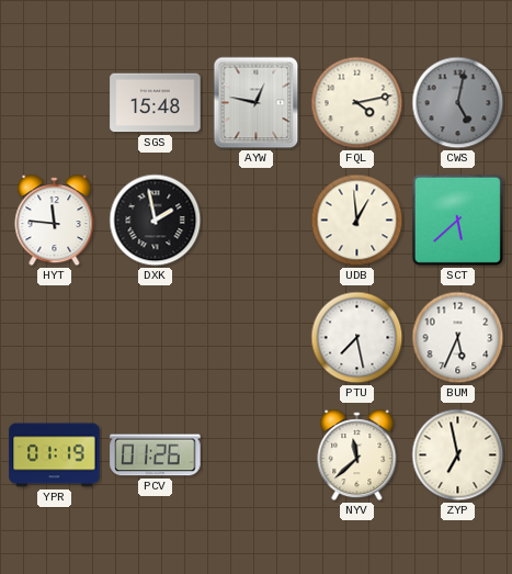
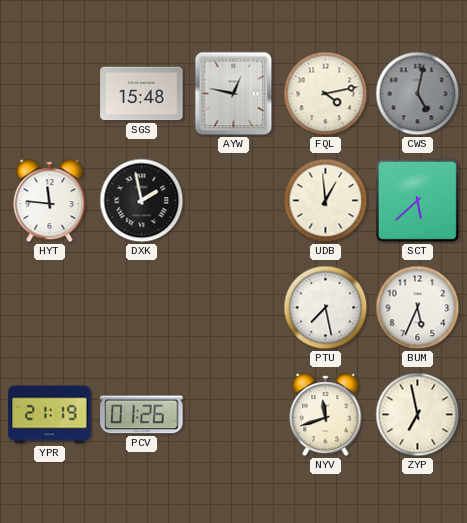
YPR: 01:19 -> 21:19
NYV: 11:38 -> 11:42
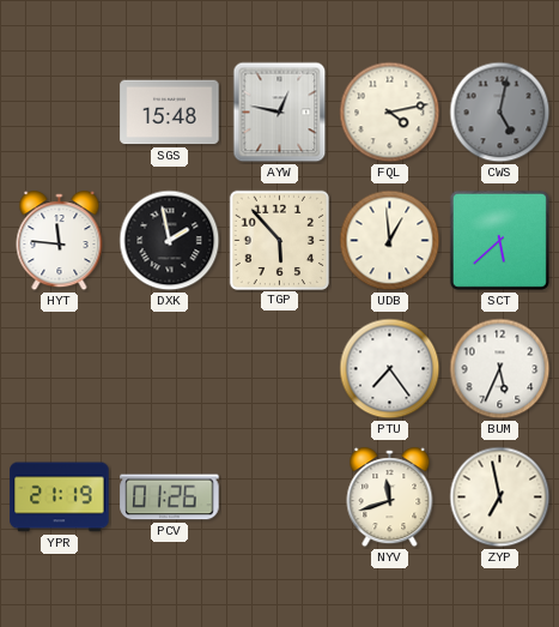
TGP: none -> 5:53
PTU: 7:28 -> 7:24
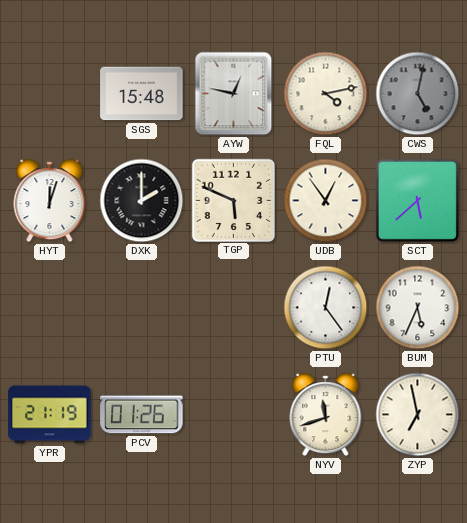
HYT: 11:46 -> 12:03
DXK: 1:58 -> 2:00
TGP: 5:53 -> 5:49
UDB: 12:59 -> 12:54
PTU: 7:24 -> 12:24
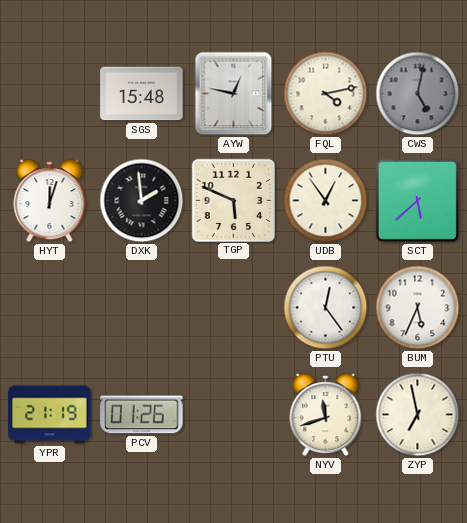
DXK: 2:00 -> 1:59
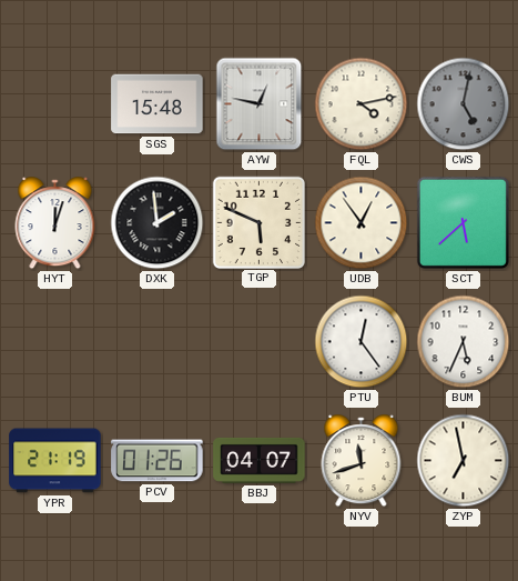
BBJ: none -> 04:07
